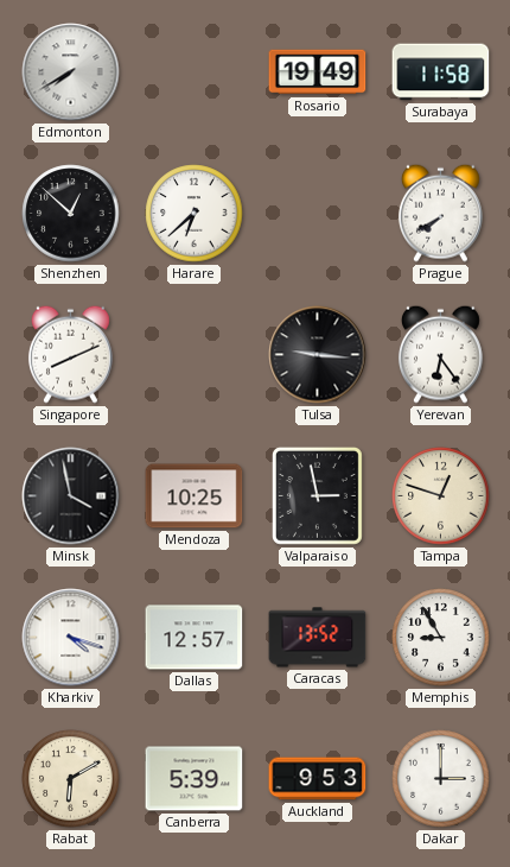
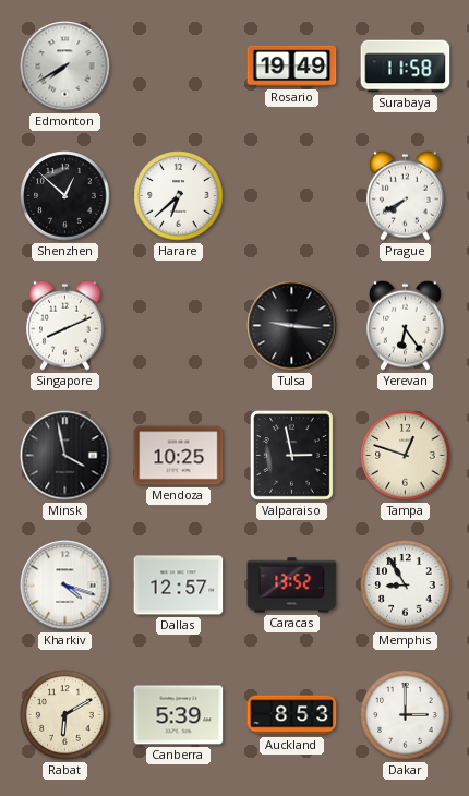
Auckland: 9:53 -> 8:53
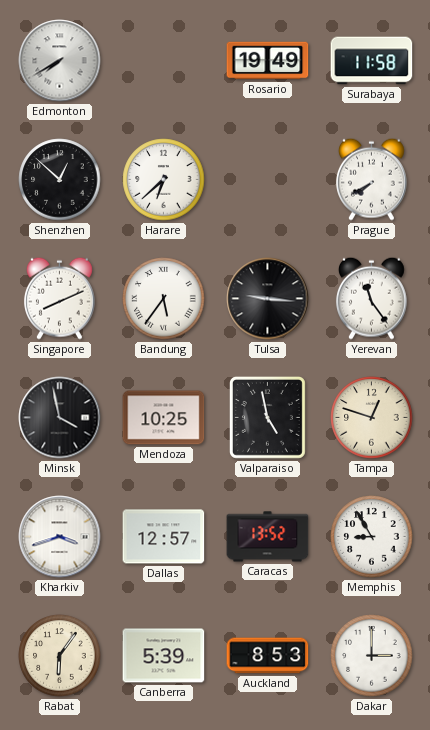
Bandung: none -> 5:36
Yerevan: 6:24 -> 11:24
Valparaiso: 2:58 -> 4:58
Kharkiv: 4:18 -> 3:42
Rabat: 6:10 -> 6:06
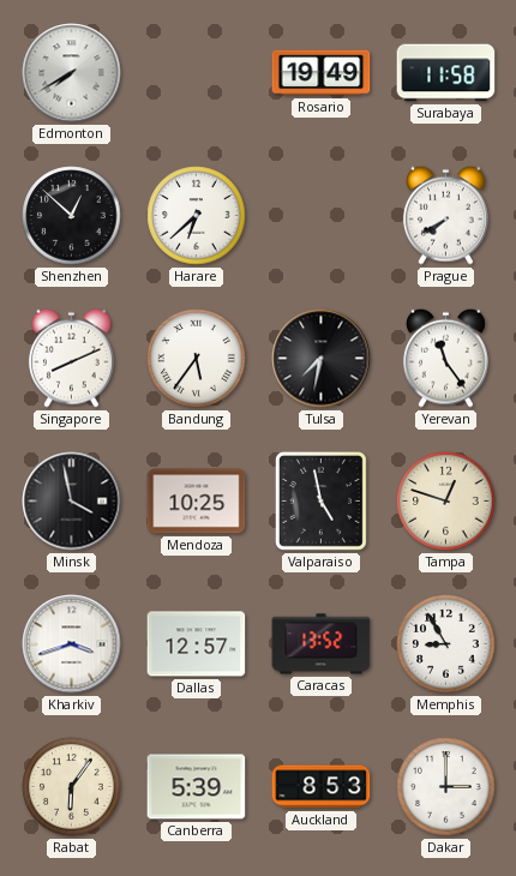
Tulsa: 9:16 -> 7:32
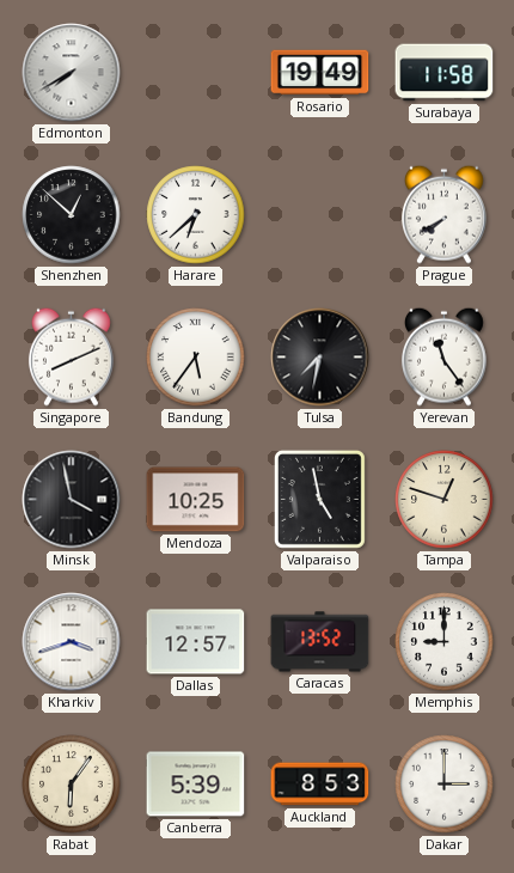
Memphis: 8:55 -> 9:00
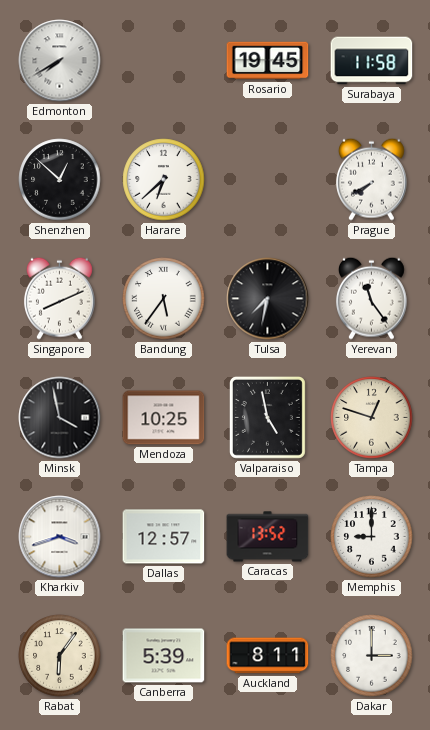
Rosario: 19:49 -> 19:45
Auckland: 8:53 -> 8:11
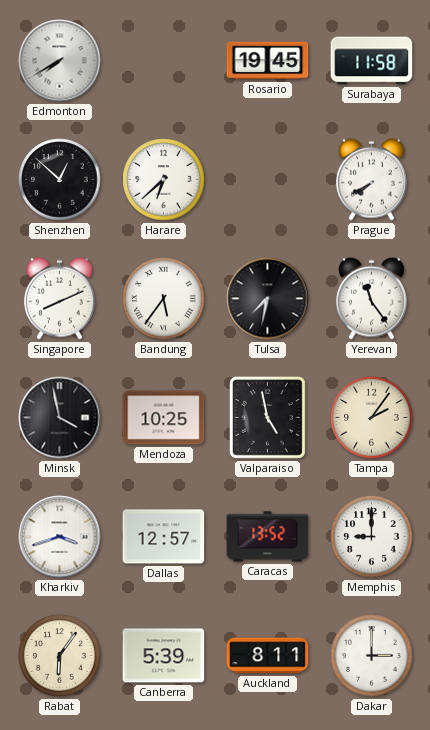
Tampa: 12:48 -> 2:06
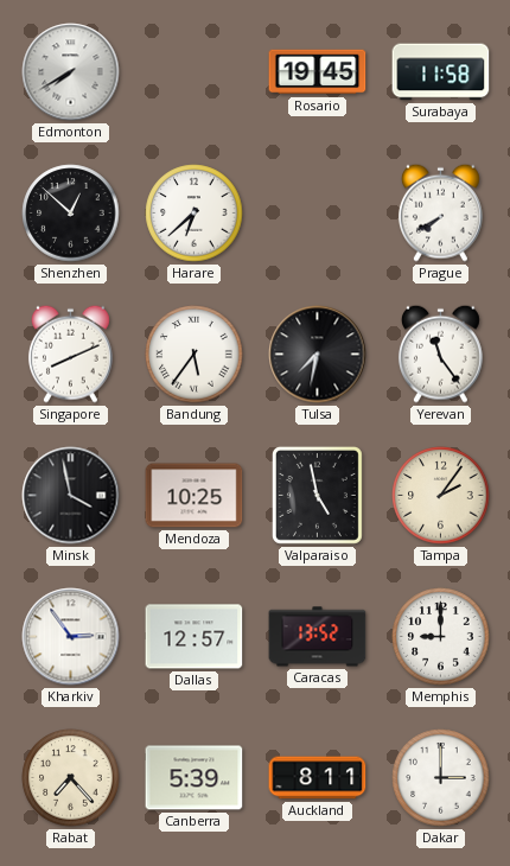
Kharkiv: 3:42 -> 2:54
Rabat: 6:06 -> 7:23
